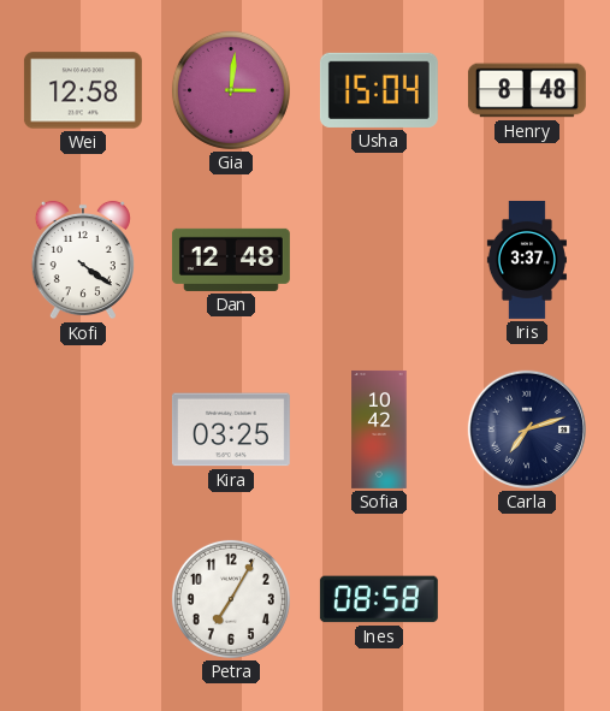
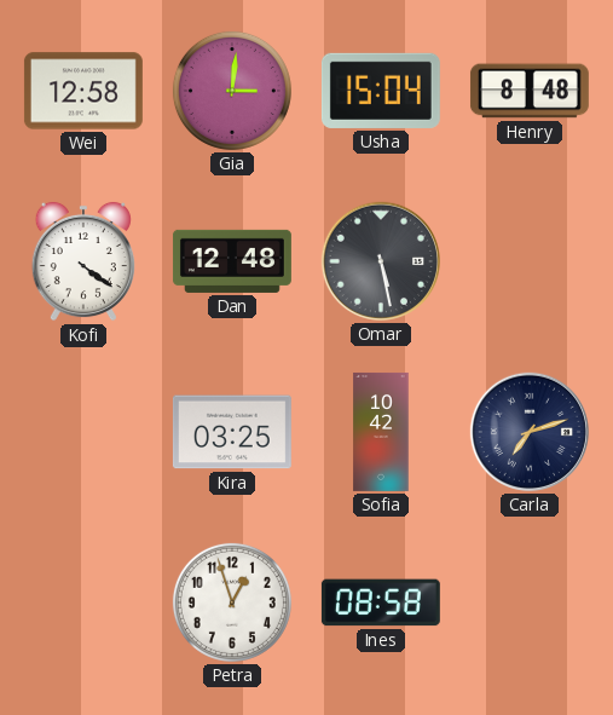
Omar: none -> 5:28
Iris: 3:37 -> none
Petra: 7:05 -> 12:57
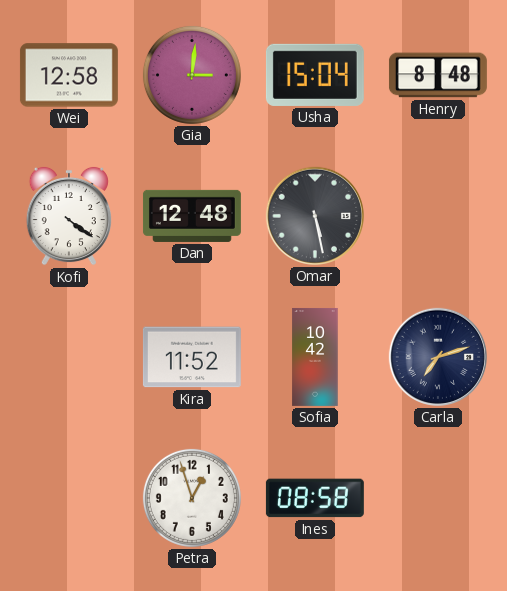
Kira: 03:25 -> 11:52
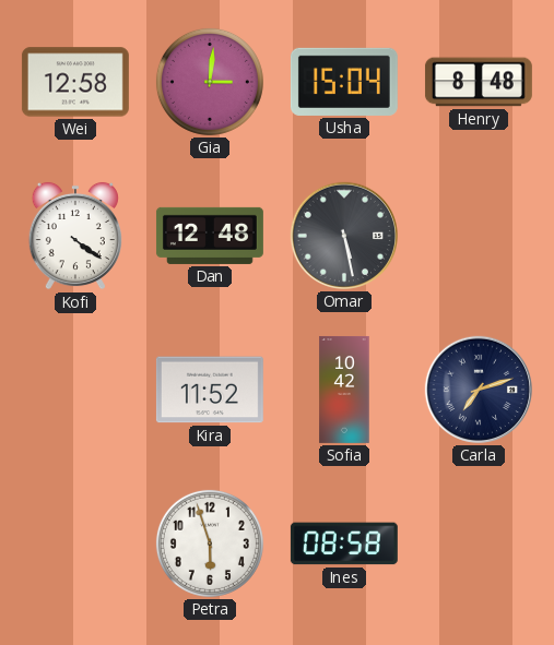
Petra: 12:57 -> 5:57
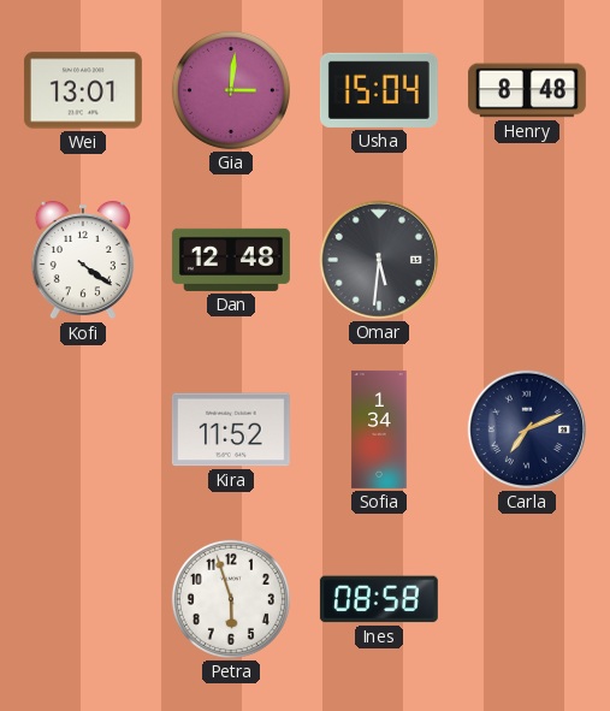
Wei: 12:58 -> 13:01
Omar: 5:28 -> 5:31
Sofia: 10:42 -> 1:34
Carla: 7:12 -> 7:11
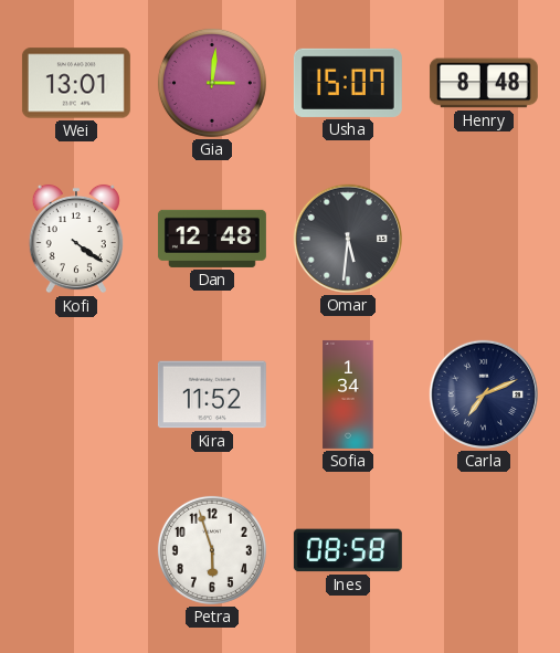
Usha: 15:04 -> 15:07
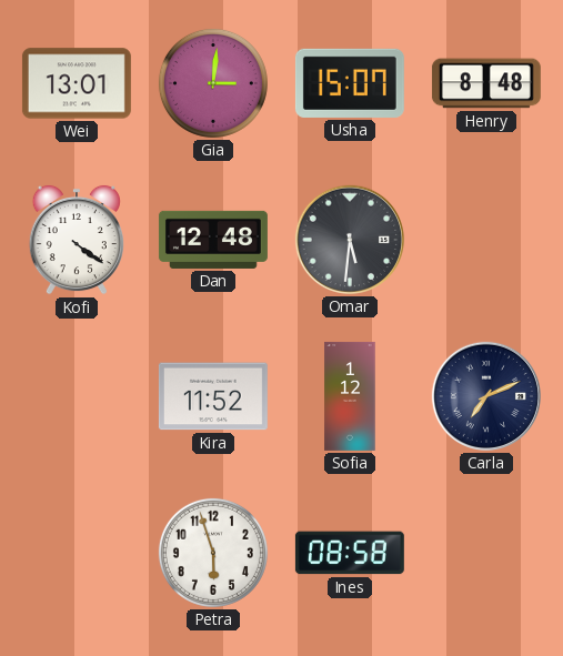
Sofia: 1:34 -> 1:12
